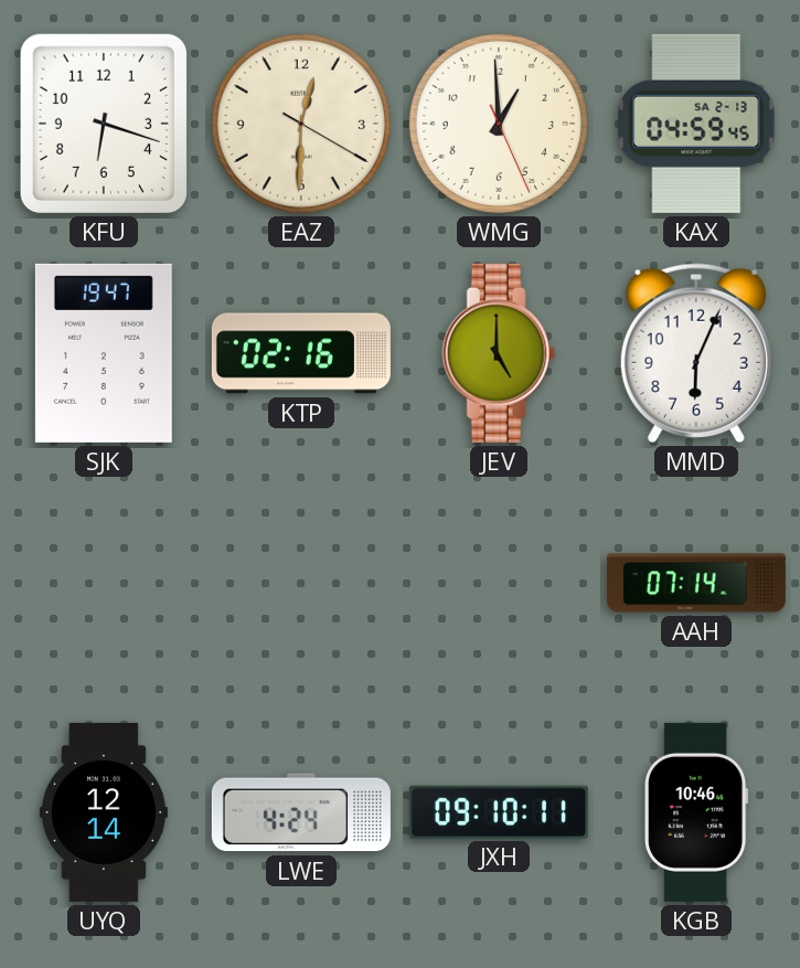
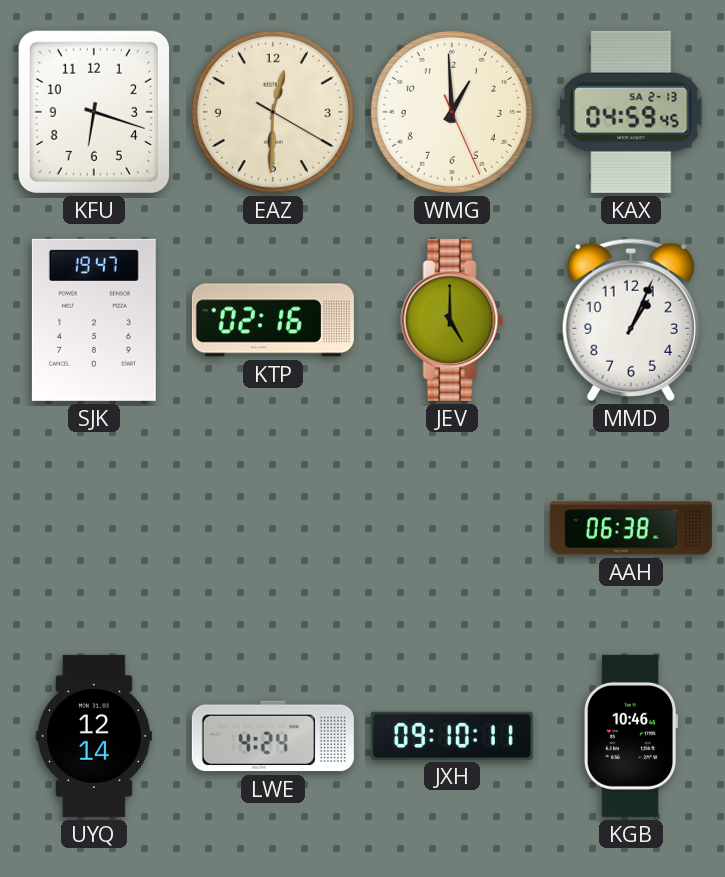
MMD: 6:04 -> 1:04
AAH: 07:14 -> 06:38
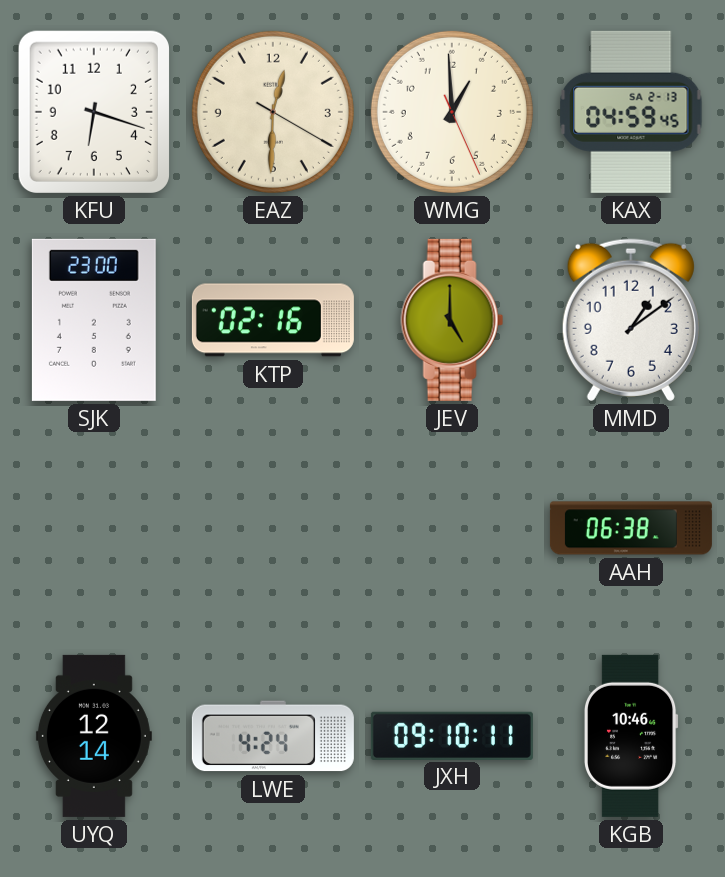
SJK: 19:47 -> 23:00
MMD: 1:04 -> 1:09
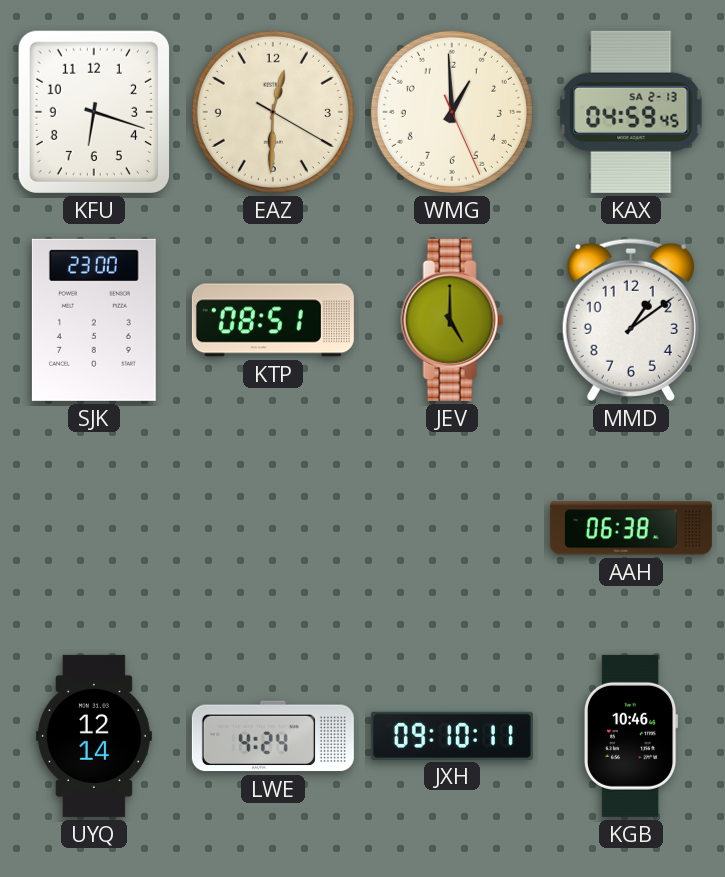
KTP: 02:16 -> 08:51
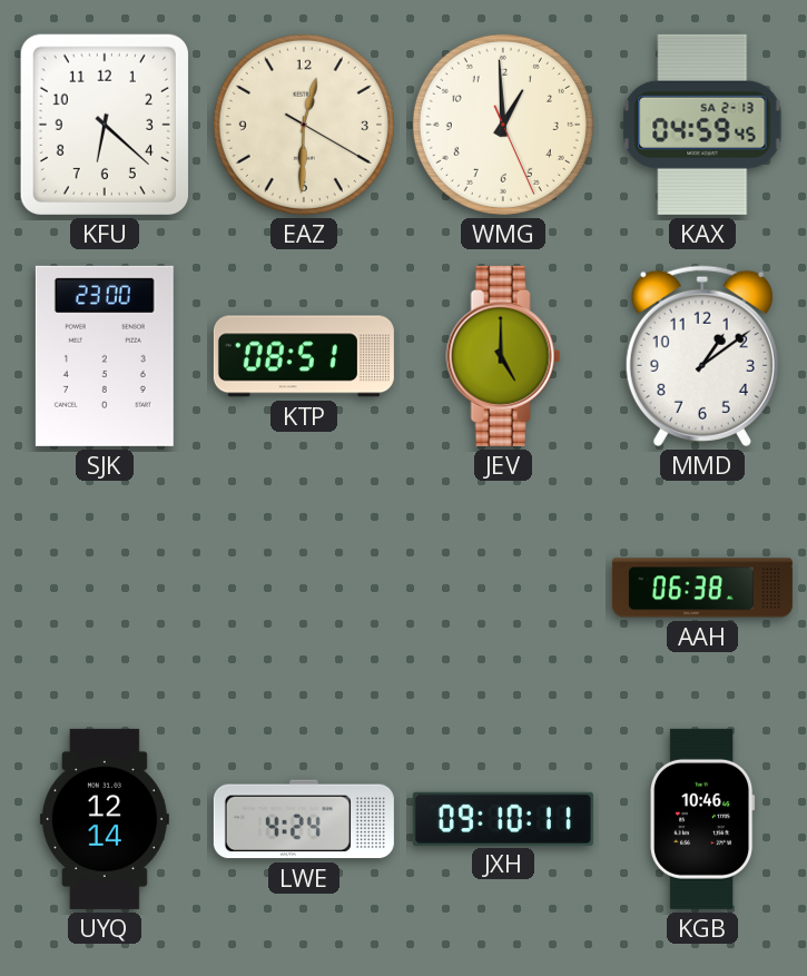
KFU: 6:18 -> 6:22
